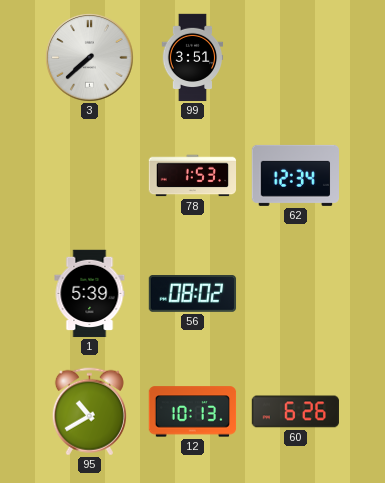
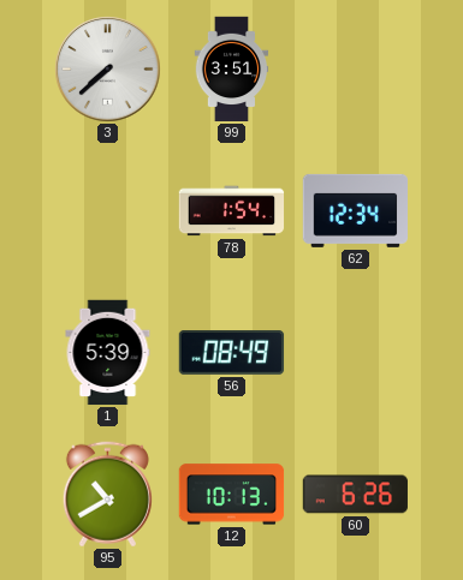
78: 1:53 -> 1:54
56: 08:02 -> 08:49
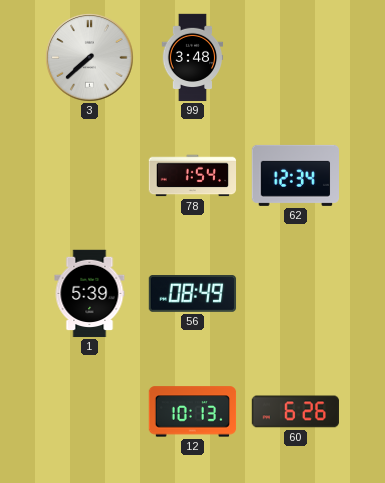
99: 3:51 -> 3:48
95: 10:40 -> none
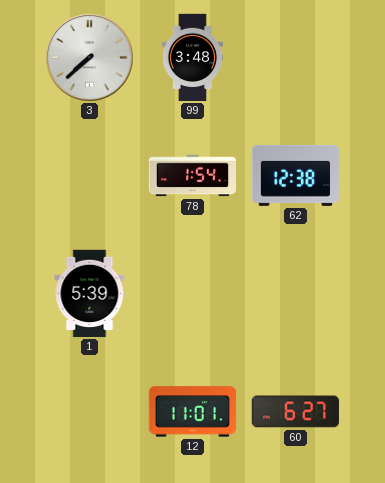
62: 12:34 -> 12:38
56: 08:49 -> none
12: 10:13 -> 11:01
60: 6:26 -> 6:27
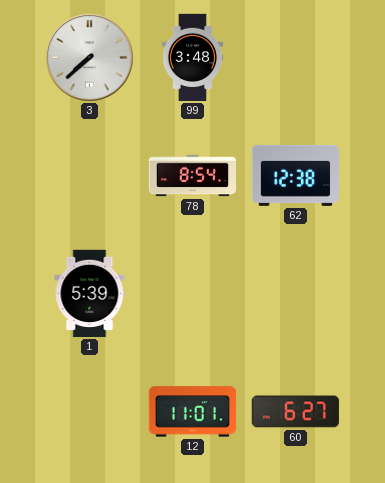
78: 1:54 -> 8:54
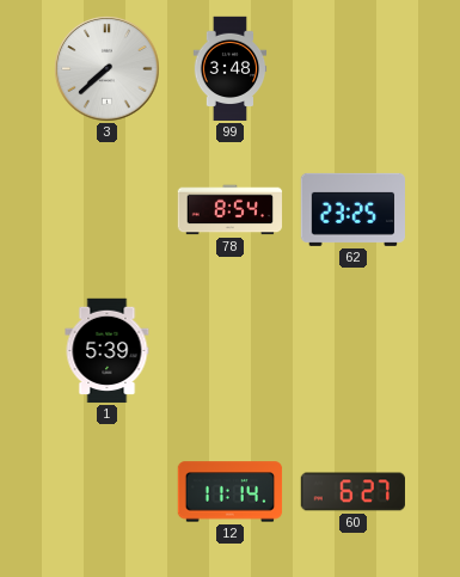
62: 12:38 -> 23:25
12: 11:01 -> 11:14
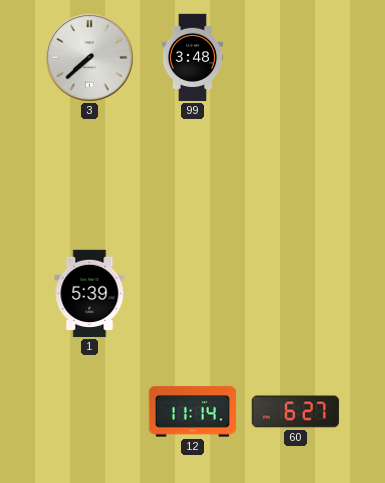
78: 8:54 -> none
62: 23:25 -> none
